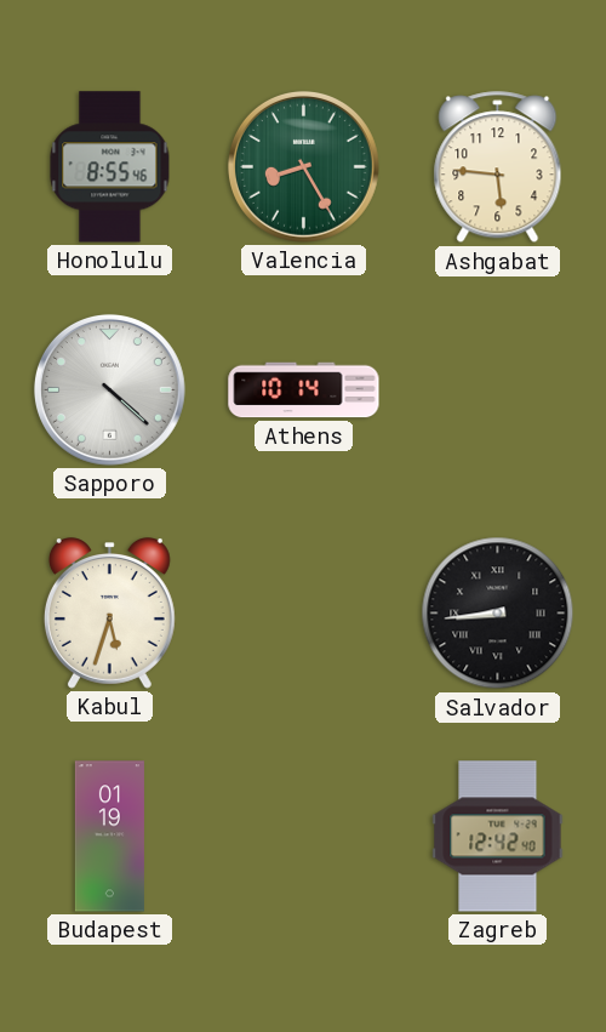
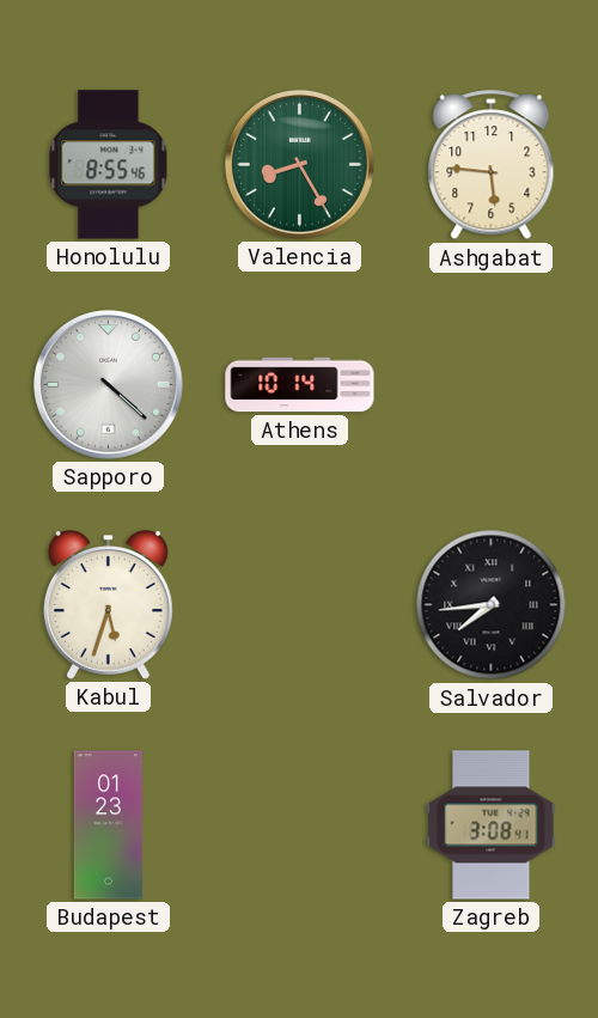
Salvador: 8:44 -> 7:44
Budapest: 01:19 -> 01:23
Zagreb: 12:42 -> 3:08
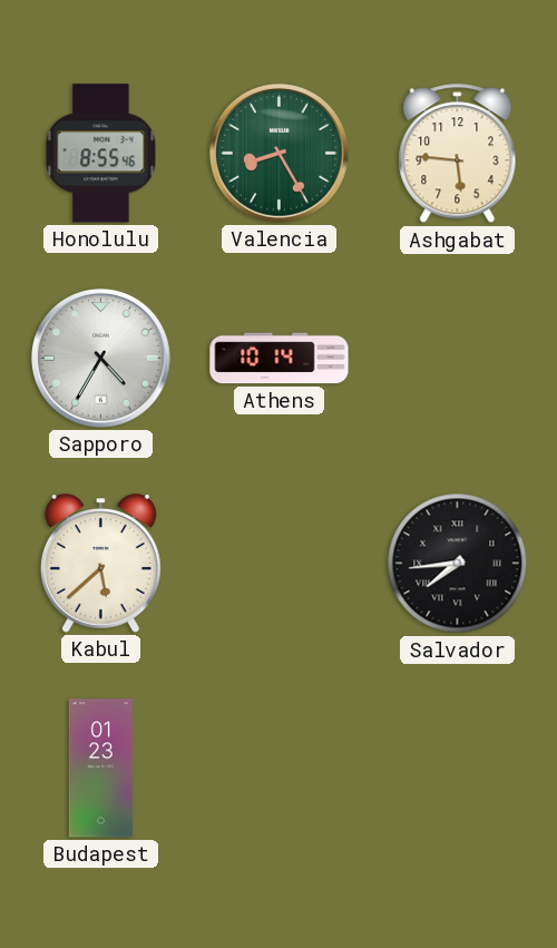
Sapporo: 4:22 -> 4:35
Kabul: 5:33 -> 5:38
Zagreb: 3:08 -> none
